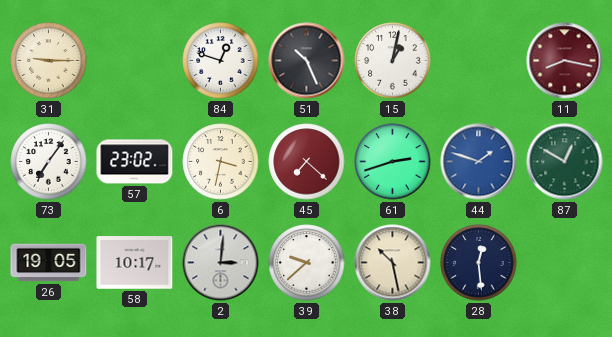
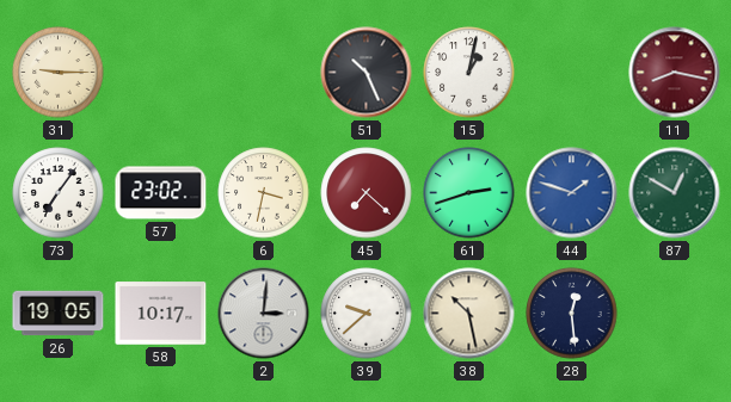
84: 12:48 -> none
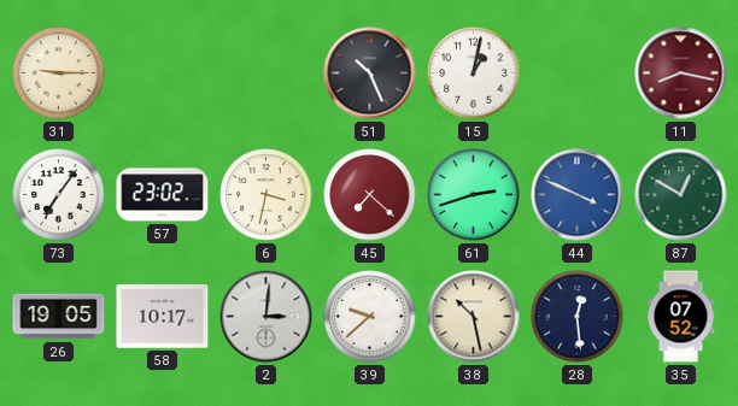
44: 1:48 -> 3:49
35: none -> 07:52
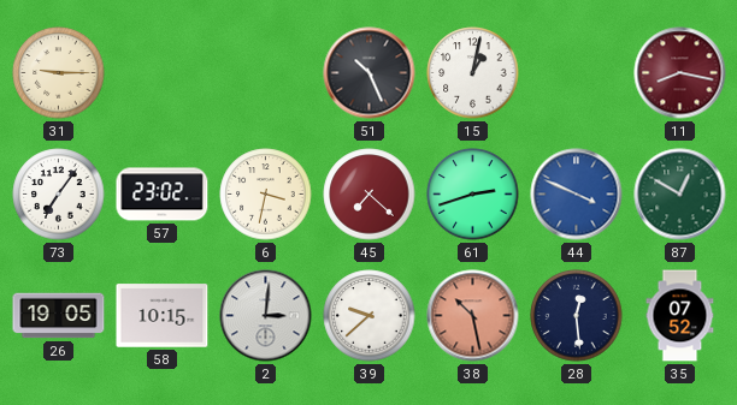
58: 10:17 -> 10:15
38 dial: cream -> salmon
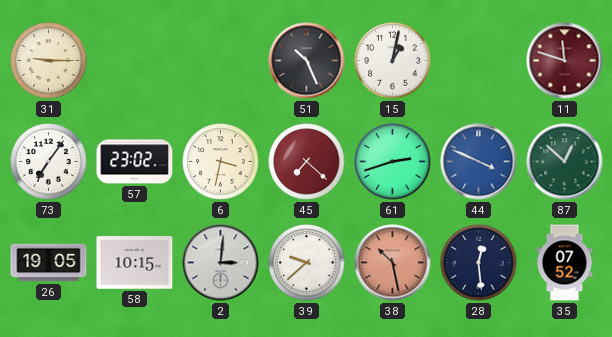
11: 8:17 -> 11:48
87: 12:50 -> 12:52
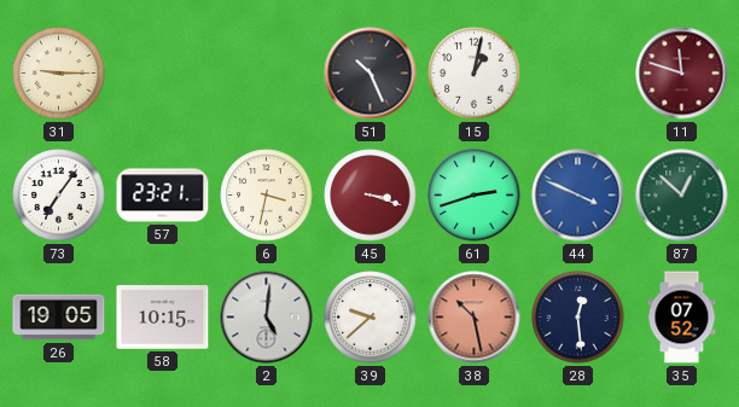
57: 23:02 -> 23:21
45: 7:22 -> 3:18
2: 3:01 -> 5:01
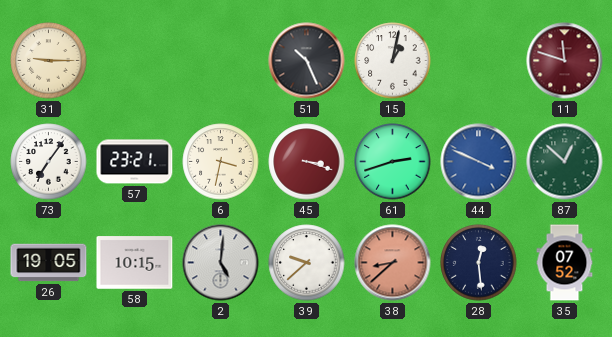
38: 10:28 -> 8:38
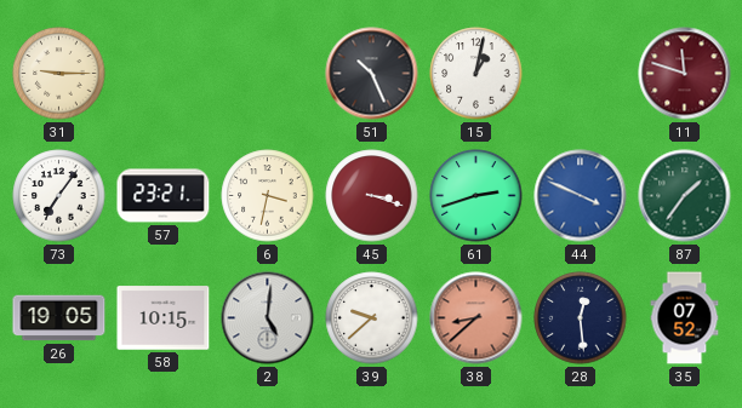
87: 12:52 -> 1:36
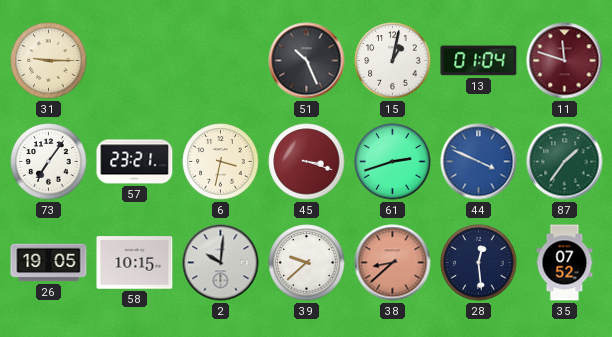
13: none -> 01:04
2: 5:01 -> 10:01
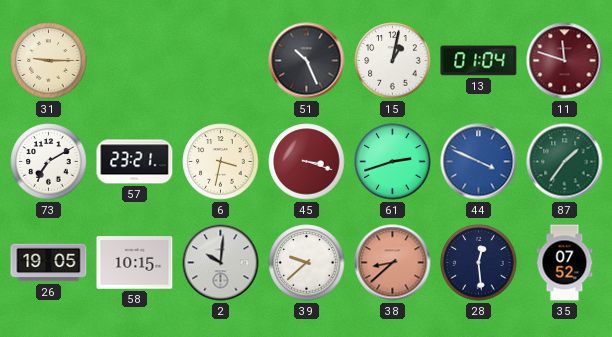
73: 7:06 -> 7:10
